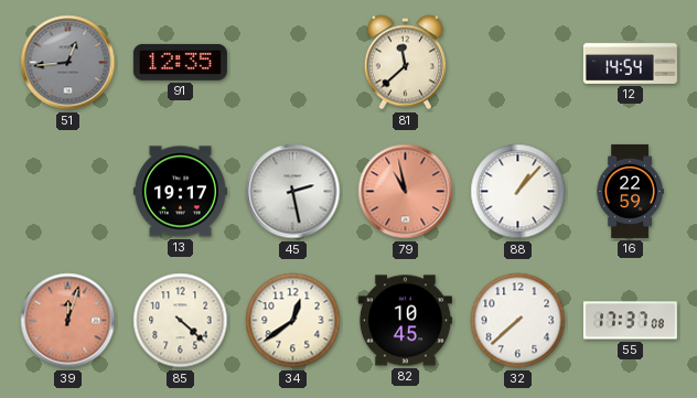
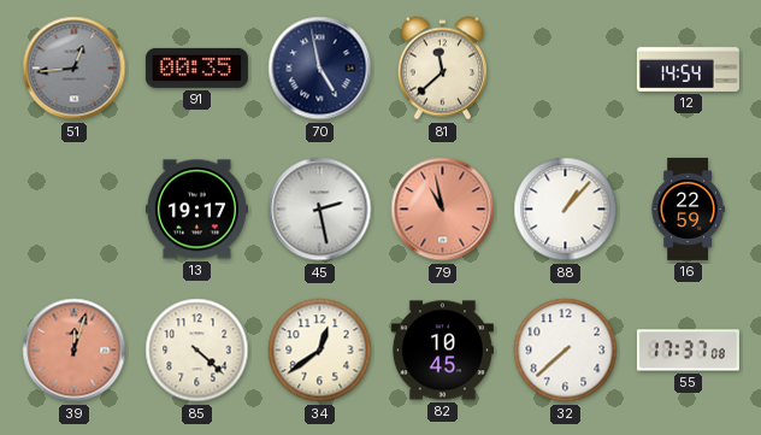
91: 12:35 -> 00:35
70: none -> 4:58
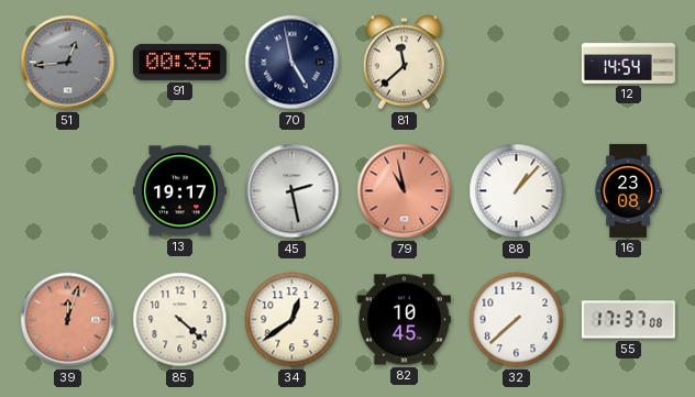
16: 22:59 -> 23:08
